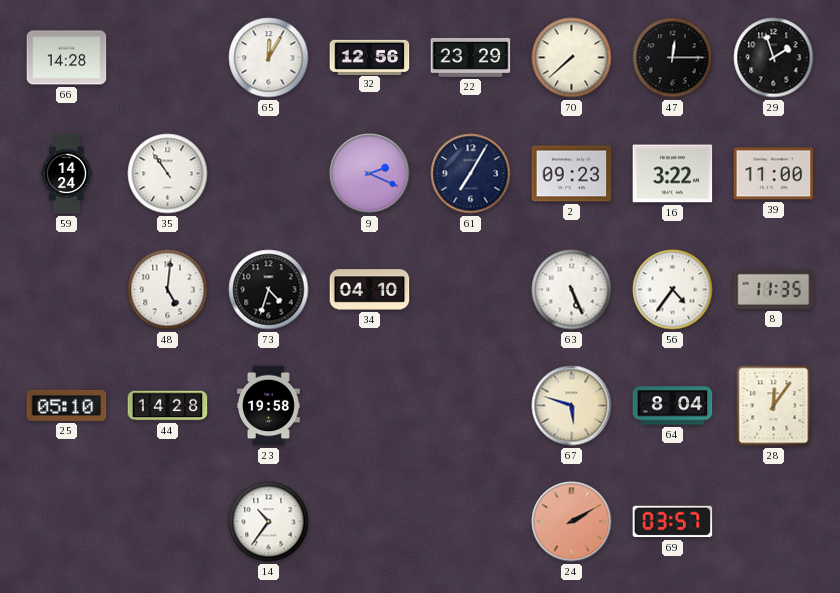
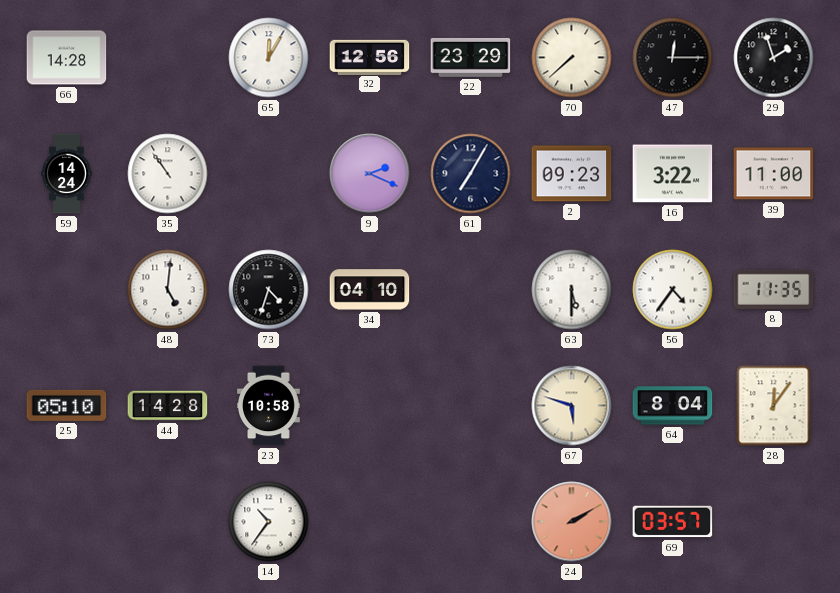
63: 5:26 -> 5:30
23: 19:58 -> 10:58
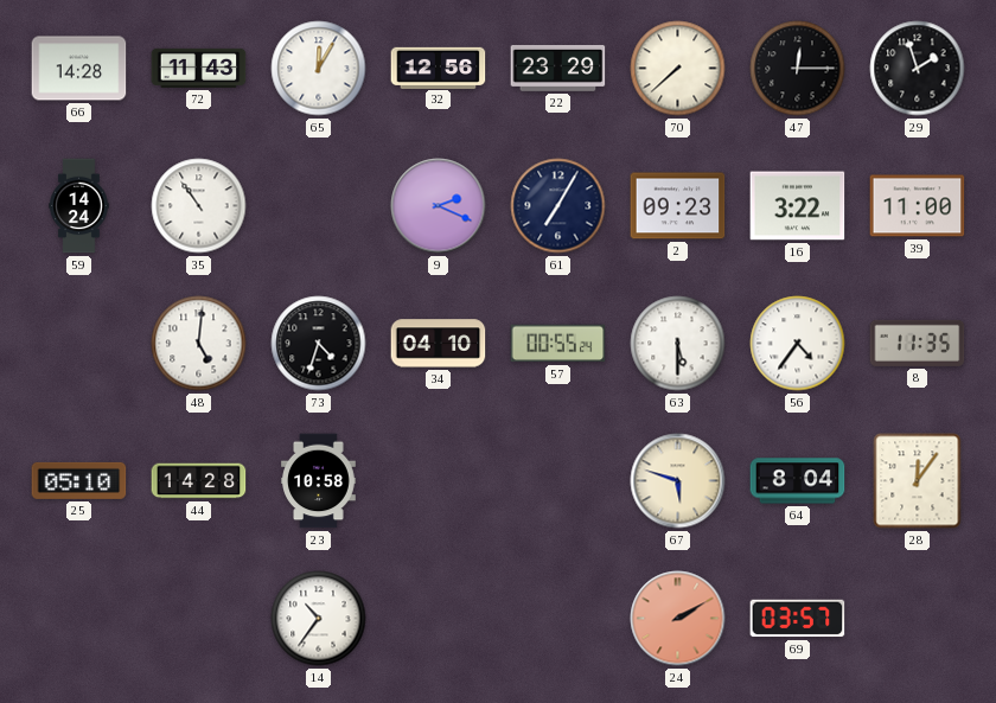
72: none -> 11:43
57: none -> 00:55
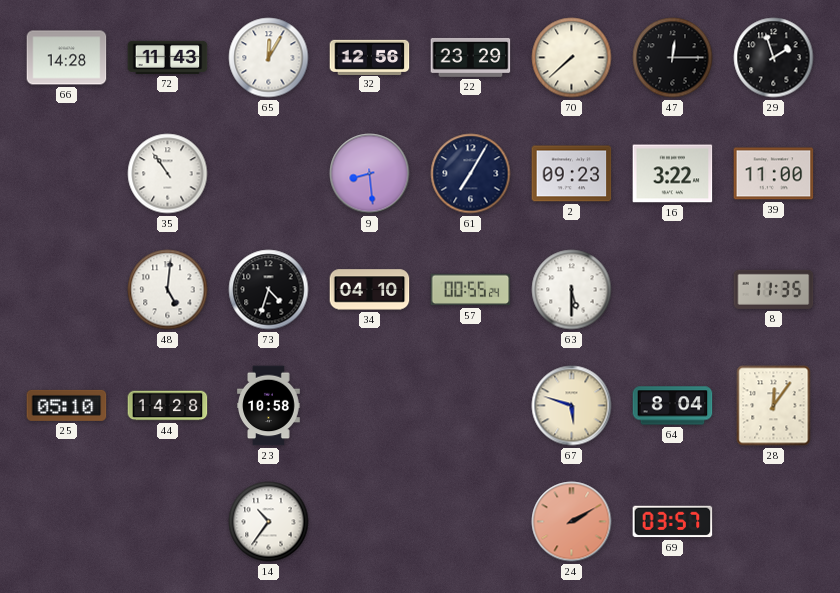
59: 14:24 -> none
9: 2:19 -> 8:29
56: 4:36 -> none
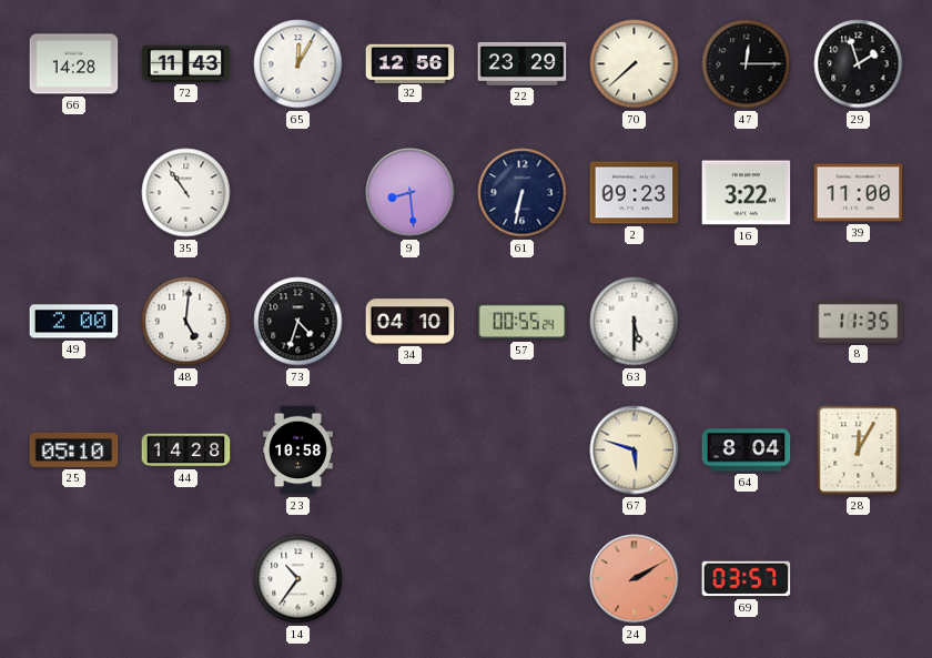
61: 7:05 -> 6:32
49: none -> 2:00
28: 12:06 -> 12:05
